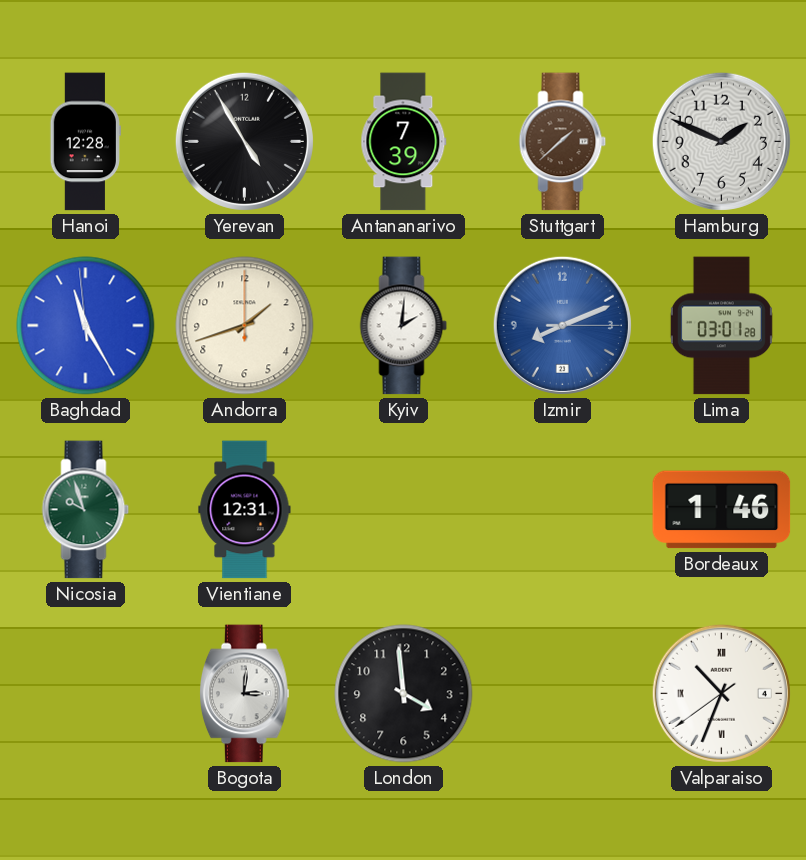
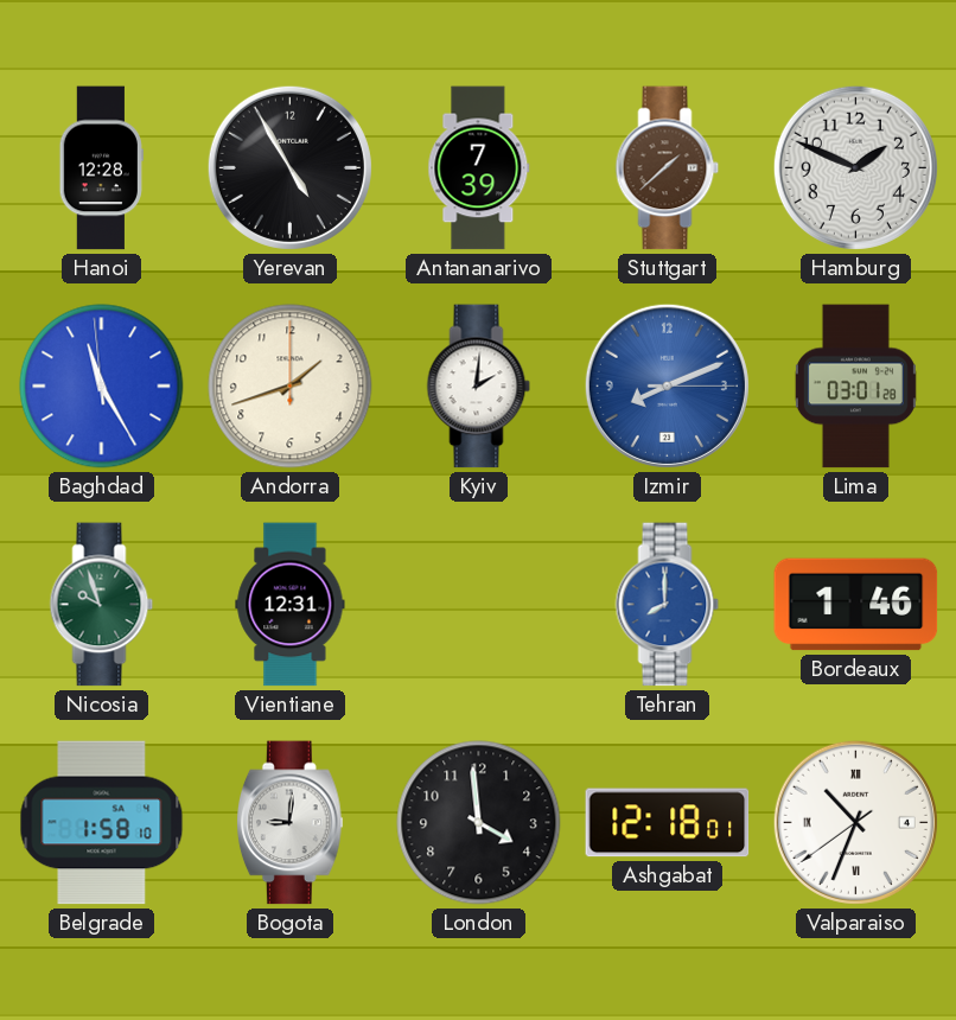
Tehran: none -> 8:00
Belgrade: none -> 1:58
Bogota: 3:01 -> 9:01
Ashgabat: none -> 12:18
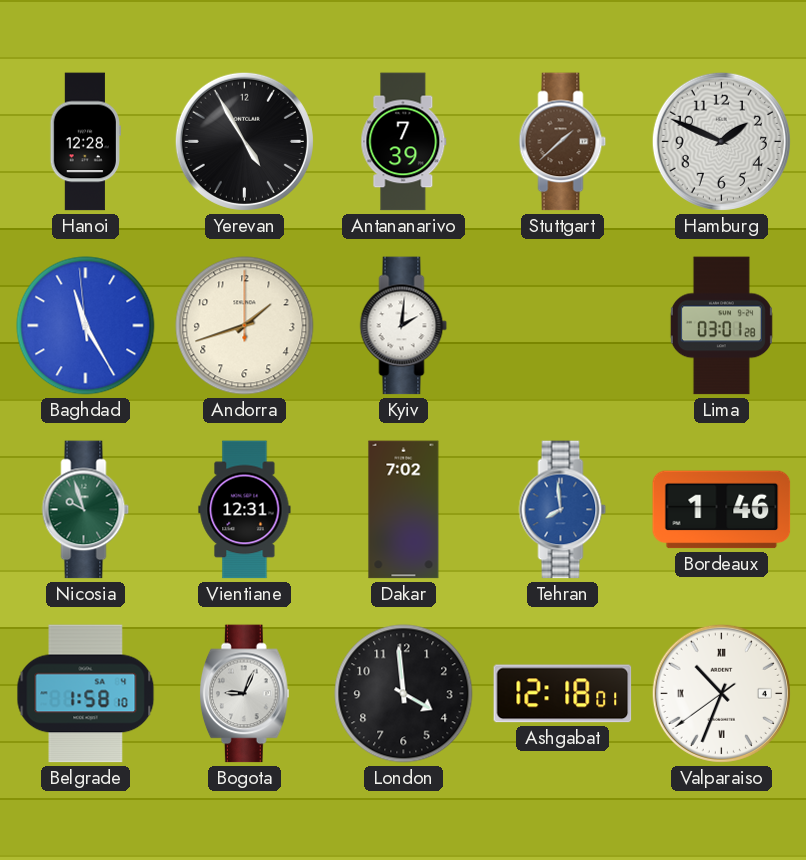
Izmir: 8:11 -> none
Dakar: none -> 7:02
Tehran: 8:00 -> 7:59
Bogota: 9:01 -> 9:04
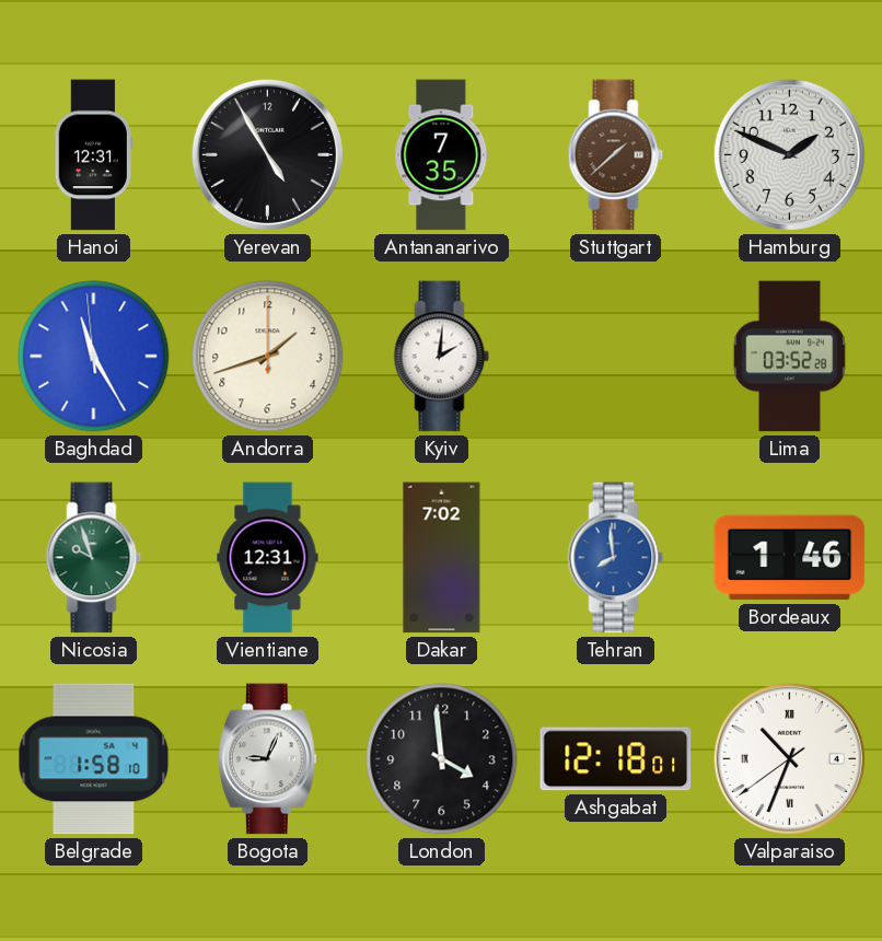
Hanoi: 12:28 -> 12:31
Antananarivo: 7:39 -> 7:35
Lima: 03:01 -> 03:52
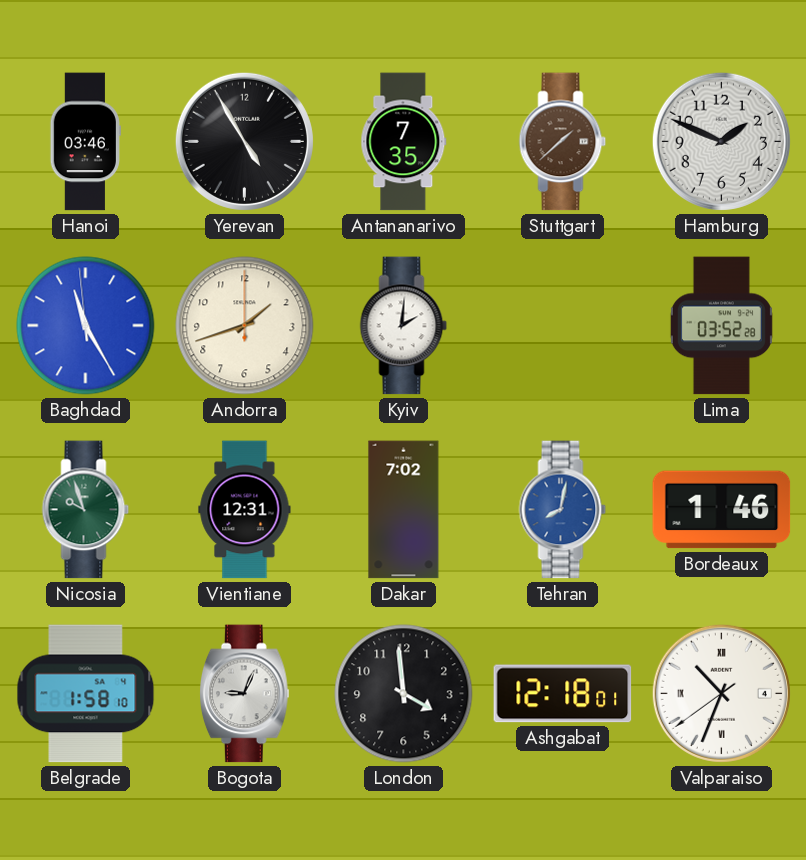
Hanoi: 12:31 -> 03:46
Tehran: 7:59 -> 8:02
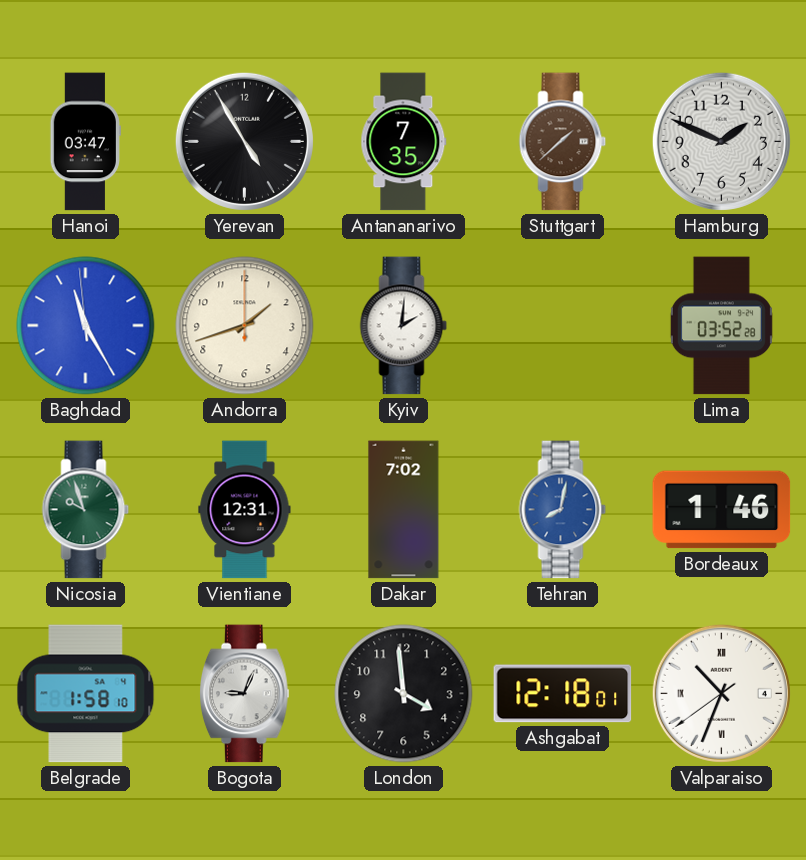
Hanoi: 03:46 -> 03:47
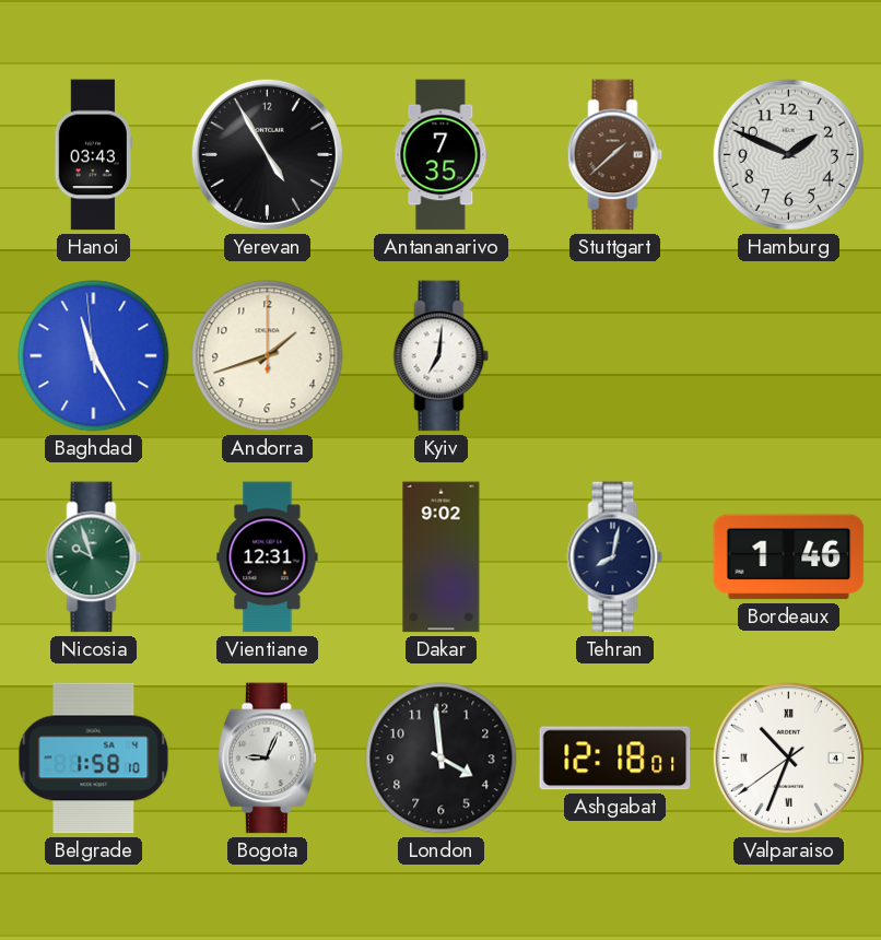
Hanoi: 03:47 -> 03:43
Kyiv: 2:01 -> 7:01
Lima: 03:52 -> none
Dakar: 7:02 -> 9:02
Tehran dial: blue -> navy
